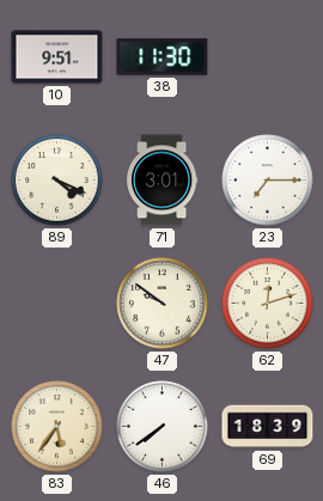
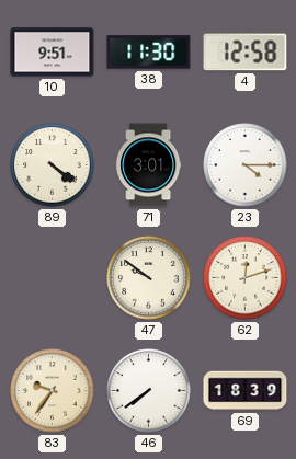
4: none -> 12:58
89: 4:19 -> 4:21
23: 7:15 -> 4:15
83: 5:36 -> 9:36
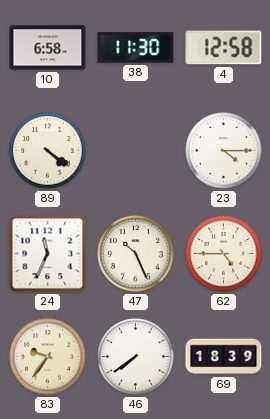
10: 9:51 -> 6:58
71: 3:01 -> none
24: none -> 11:34
47: 9:51 -> 10:26
62: 12:12 -> 4:45
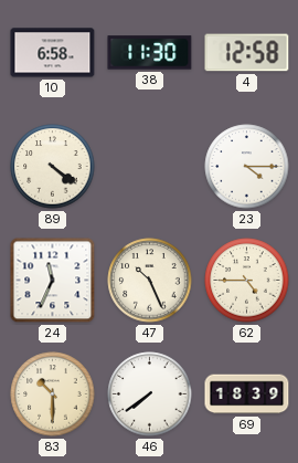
83: 9:36 -> 10:30
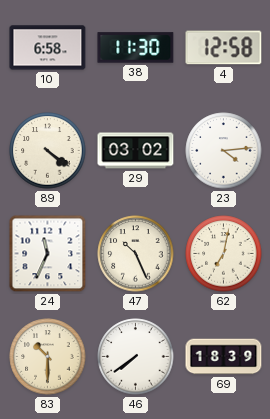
29: none -> 03:02
23: 4:15 -> 4:14
62: 4:45 -> 7:02
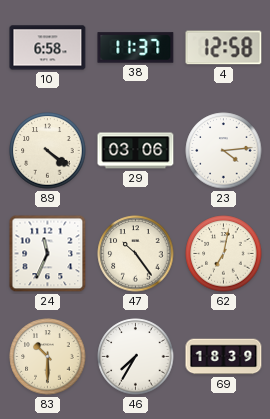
38: 11:30 -> 11:37
29: 03:02 -> 03:06
47: 10:26 -> 10:24
46: 7:39 -> 7:35
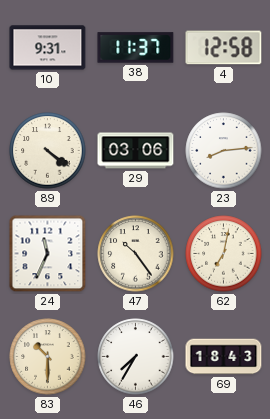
10: 6:58 -> 9:31
23: 4:14 -> 8:14
69: 18:39 -> 18:43
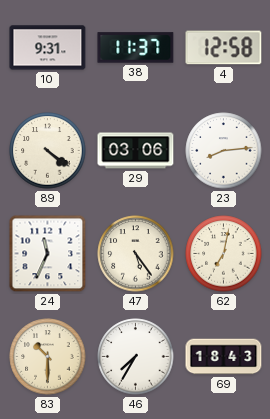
47: 10:24 -> 5:24
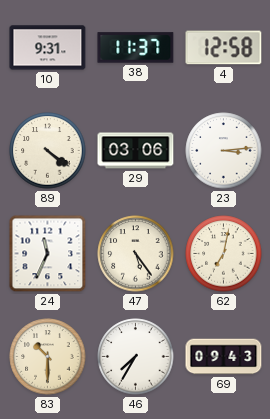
23: 8:14 -> 3:14
69: 18:43 -> 09:43
